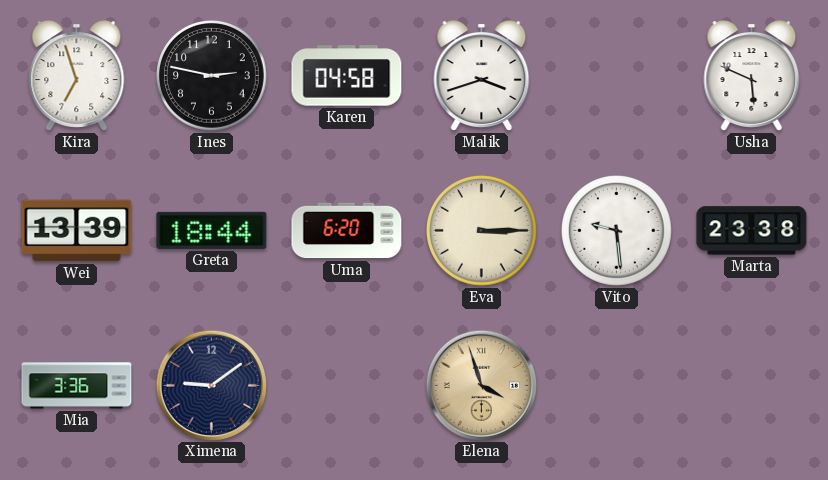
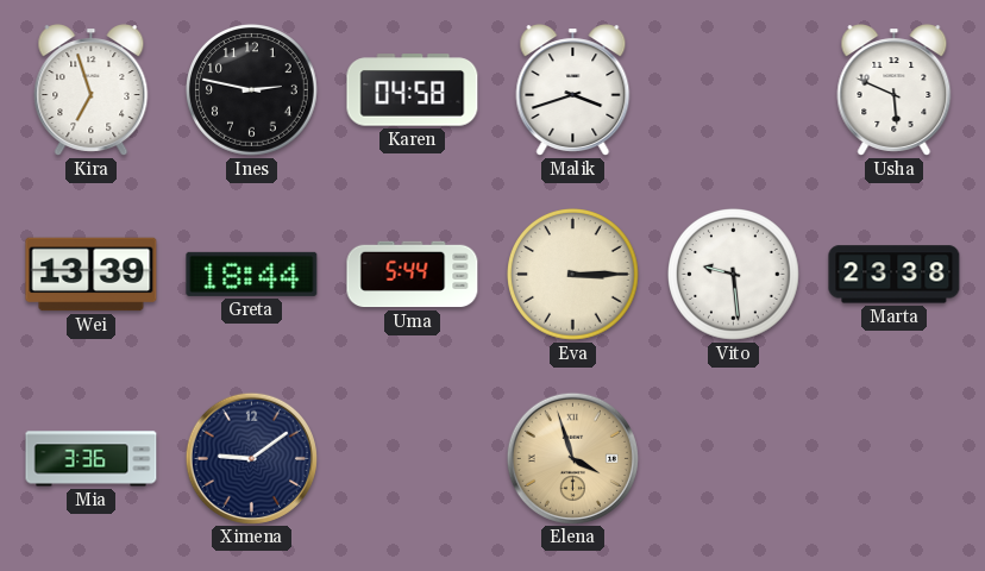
Uma: 6:20 -> 5:44
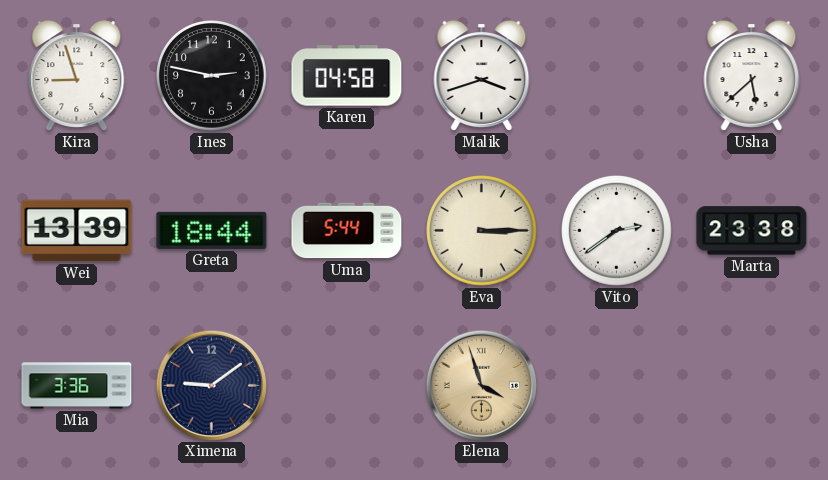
Kira: 6:57 -> 8:57
Usha: 5:49 -> 5:38
Vito: 9:29 -> 2:39
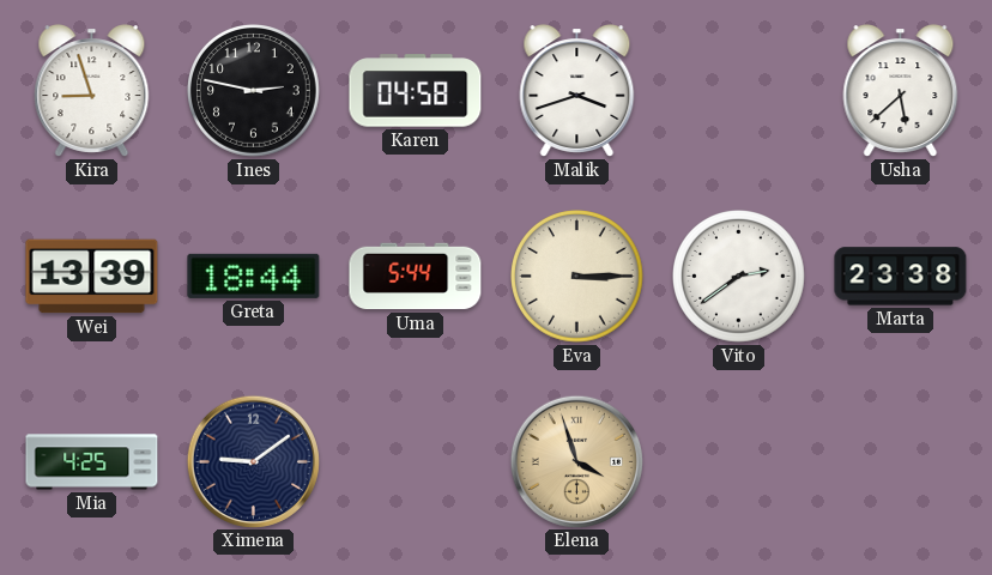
Mia: 3:36 -> 4:25
